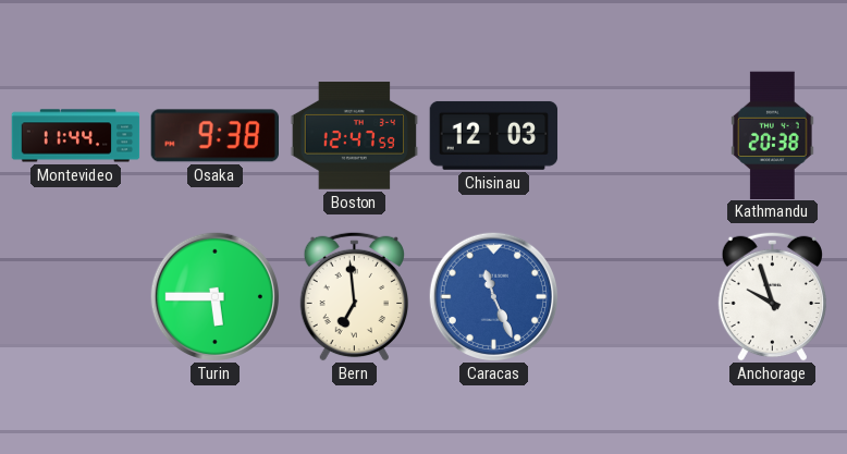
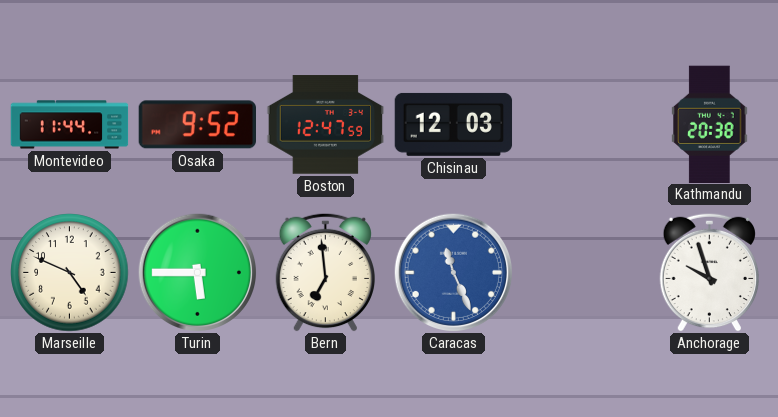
Osaka: 9:38 -> 9:52
Marseille: none -> 4:49
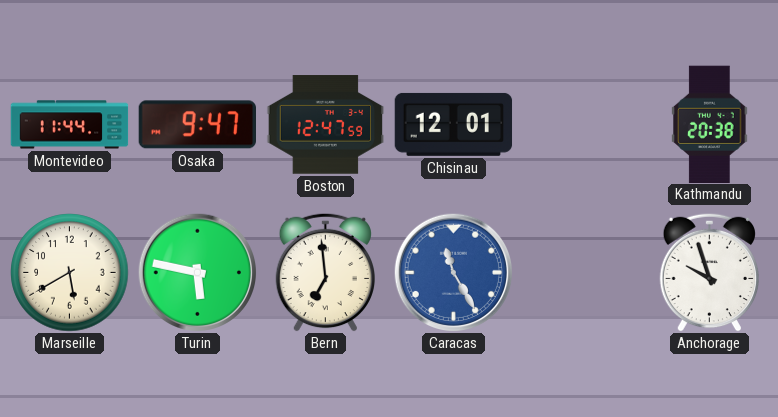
Osaka: 9:52 -> 9:47
Chisinau: 12:03 -> 12:01
Marseille: 4:49 -> 5:40
Turin: 5:45 -> 5:47
Caracas: 11:26 -> 11:25
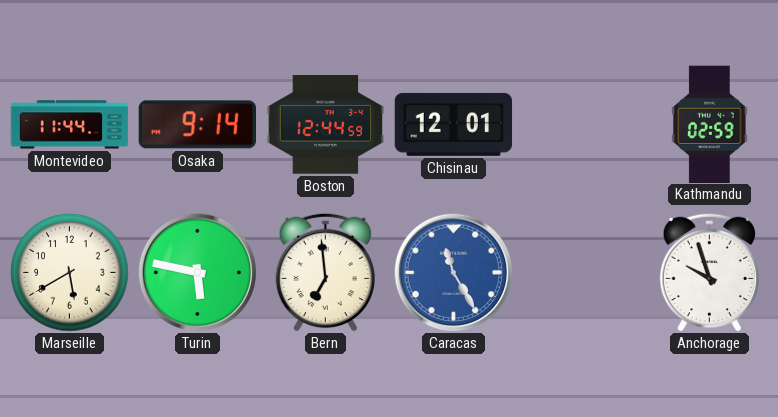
Osaka: 9:47 -> 9:14
Boston: 12:47 -> 12:44
Kathmandu: 20:38 -> 02:59
